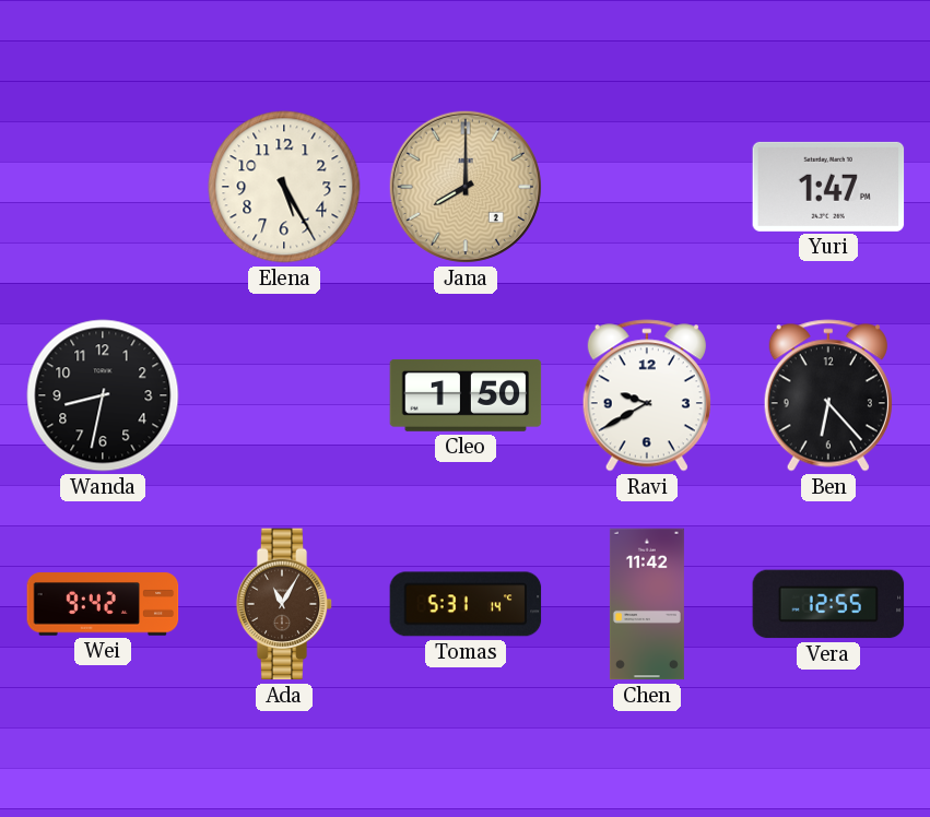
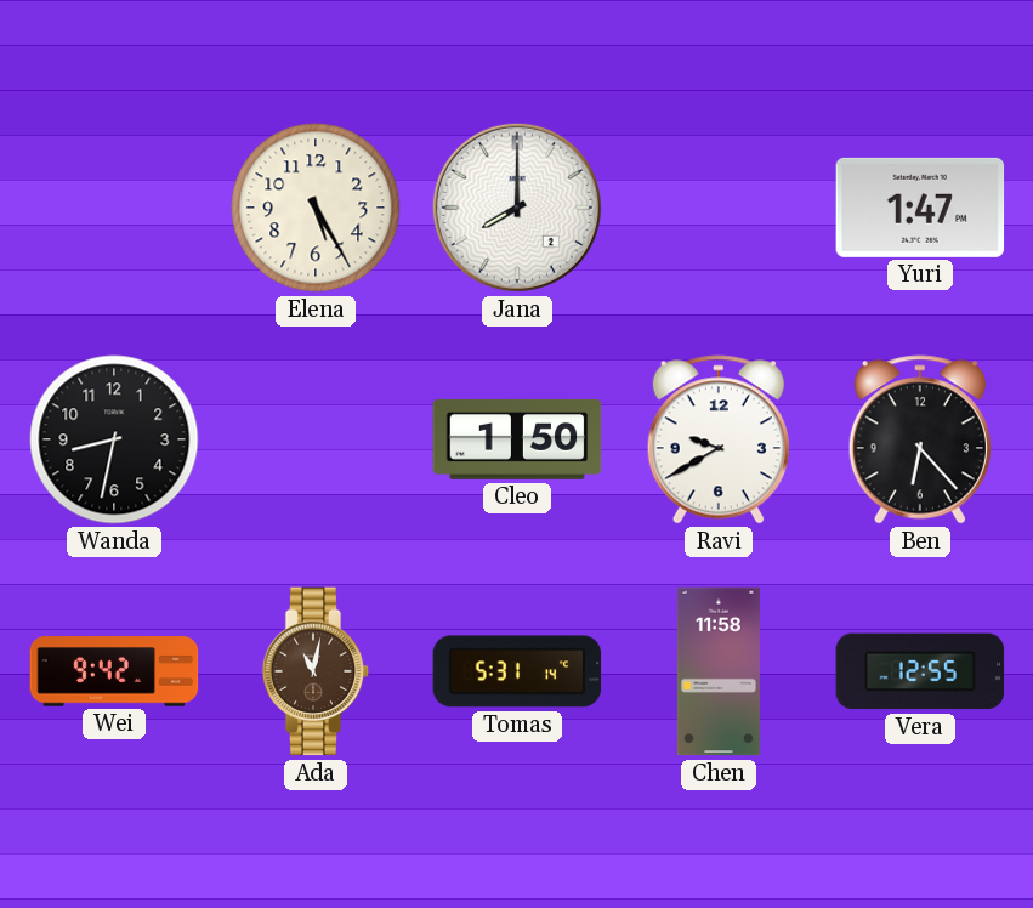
Jana dial: champagne -> white
Ada: 11:05 -> 11:02
Chen: 11:42 -> 11:58
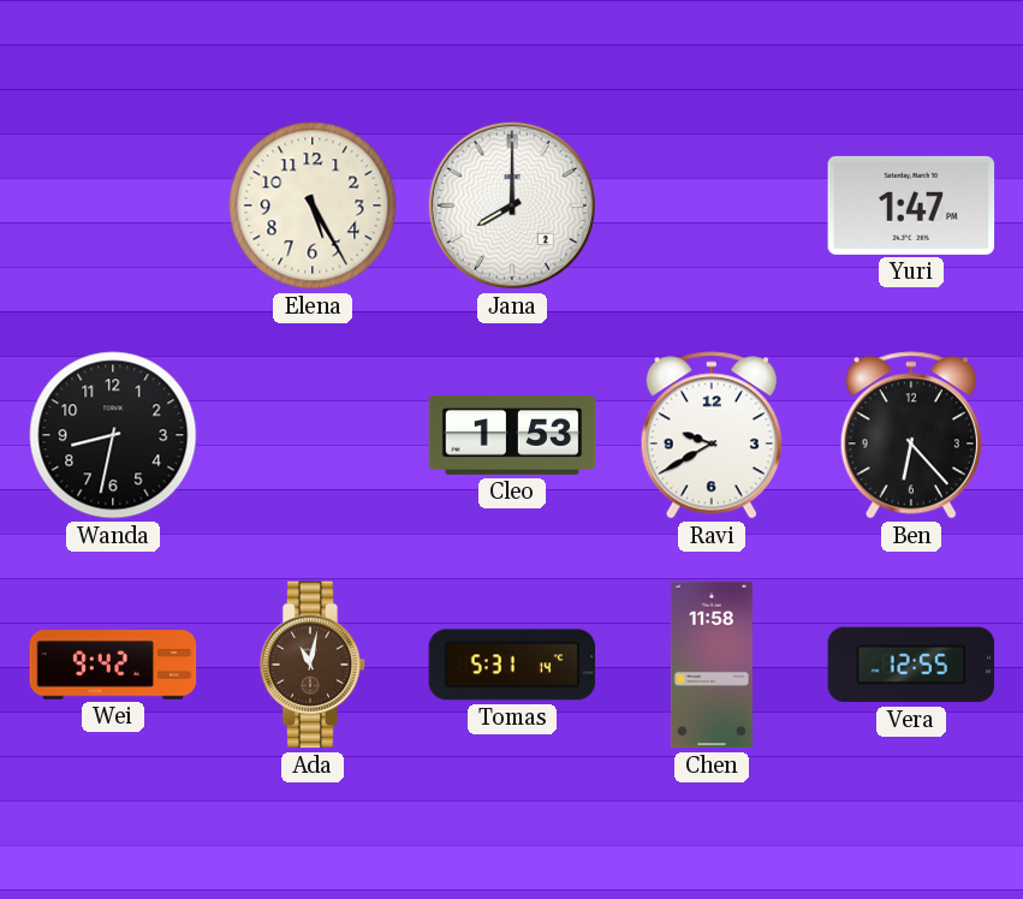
Cleo: 1:50 -> 1:53
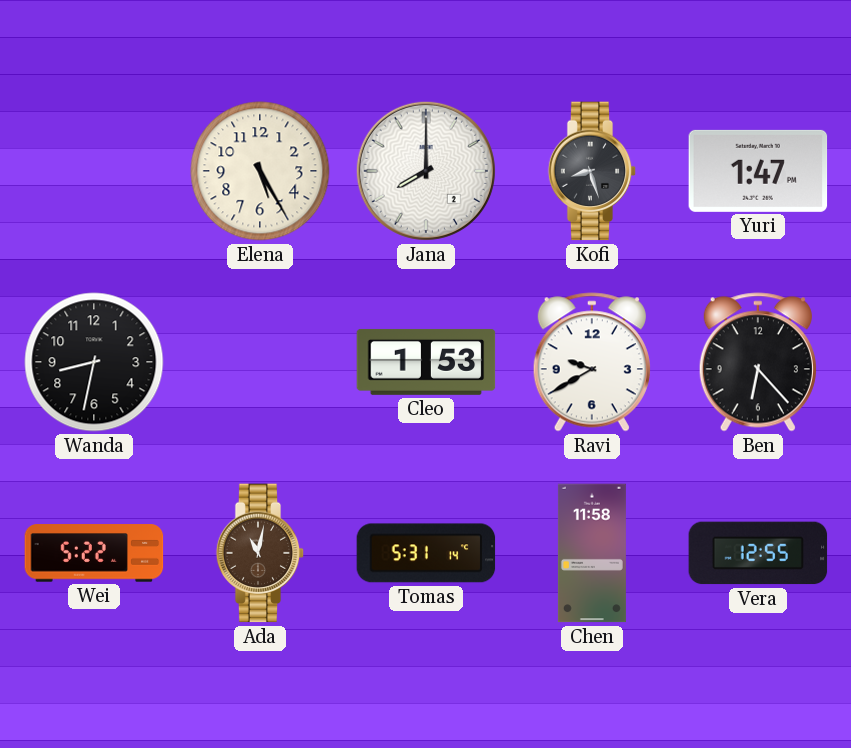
Kofi: none -> 8:27
Wei: 9:42 -> 5:22
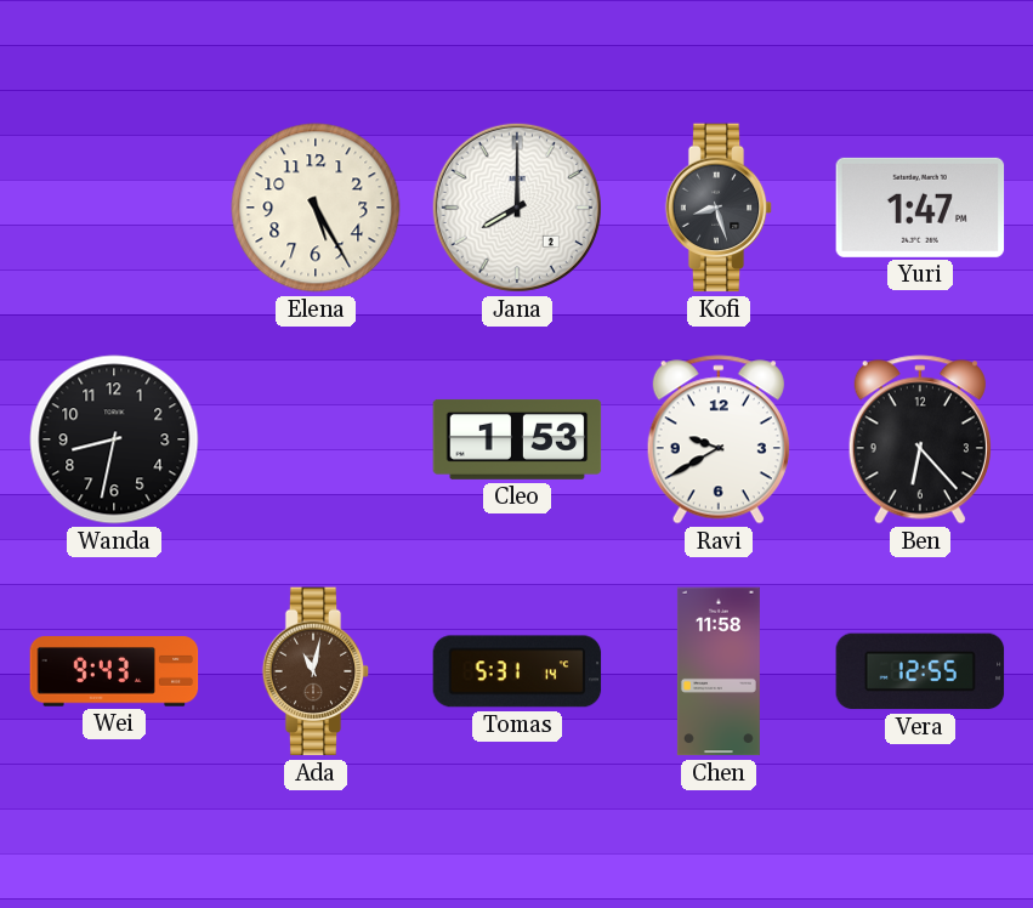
Wei: 5:22 -> 9:43
